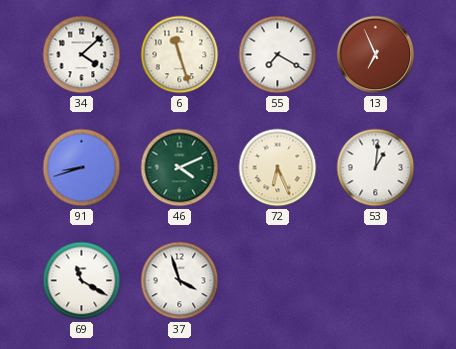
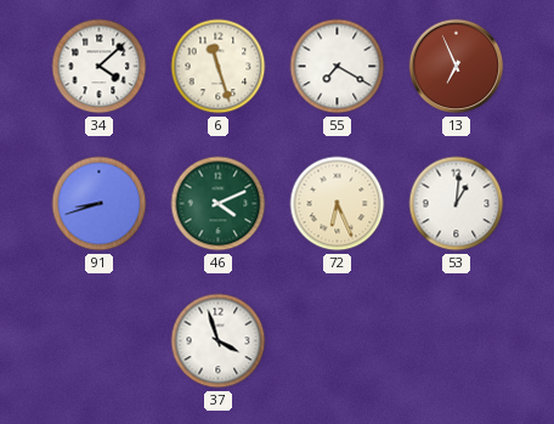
69: 11:20 -> none
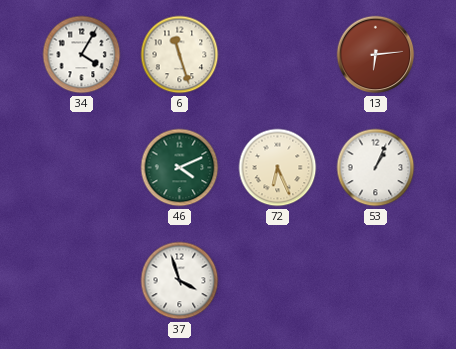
34: 4:08 -> 4:05
55: 7:20 -> none
13: 6:56 -> 6:14
91: 8:42 -> none
53: 1:01 -> 1:04
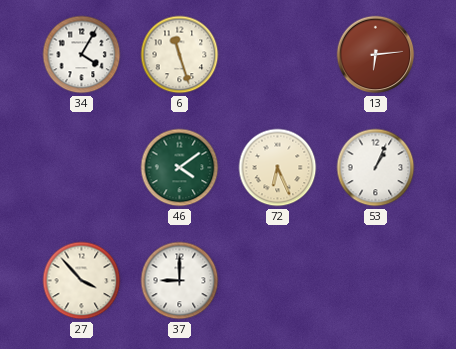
46: 4:11 -> 4:09
27: none -> 3:53
37: 3:57 -> 9:00
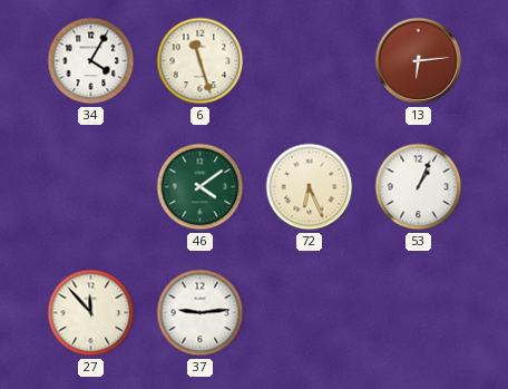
27: 3:53 -> 11:53
37: 9:00 -> 9:14
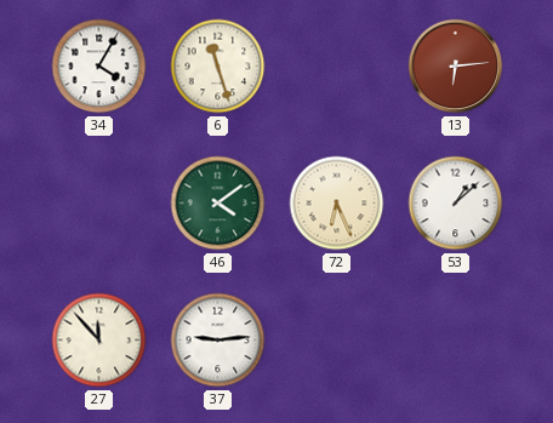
53: 1:04 -> 1:08
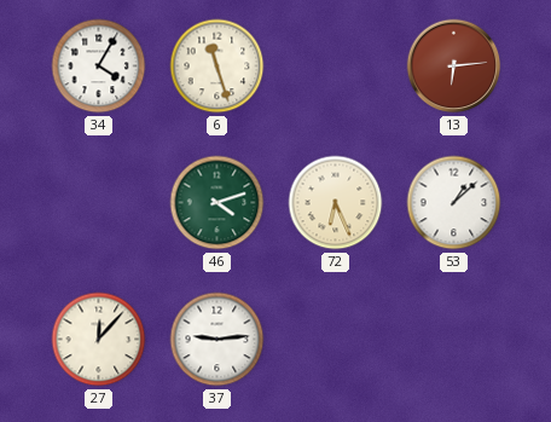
46: 4:09 -> 4:12
27: 11:53 -> 12:07
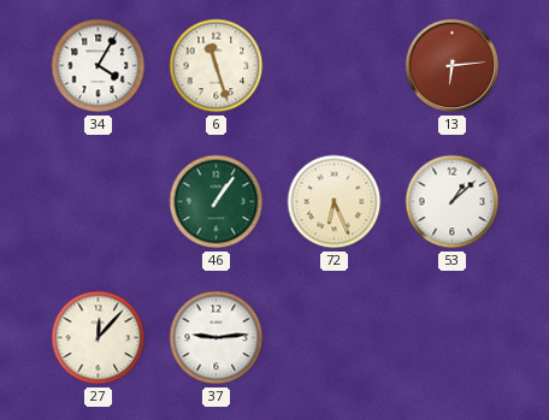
46: 4:12 -> 1:06
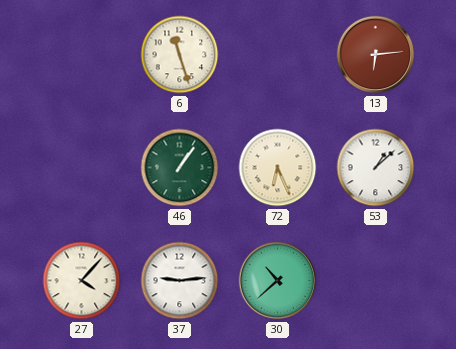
34: 4:05 -> none
27: 12:07 -> 4:07
30: none -> 10:38
